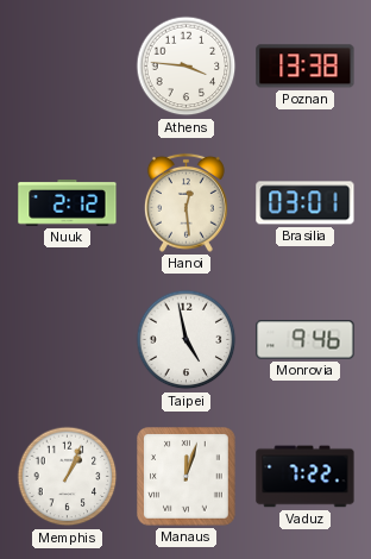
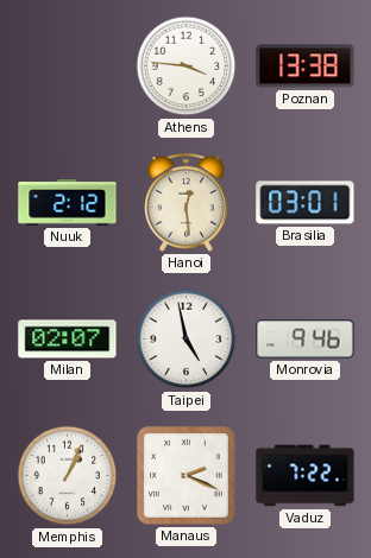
Milan: none -> 02:07
Manaus: 12:03 -> 2:19
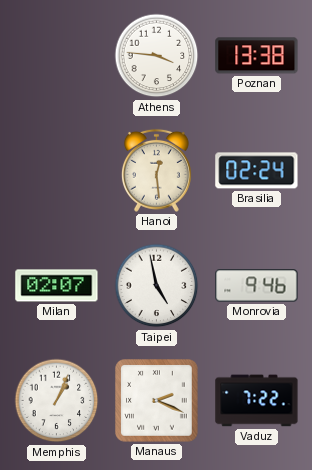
Nuuk: 2:12 -> none
Brasilia: 03:01 -> 02:24
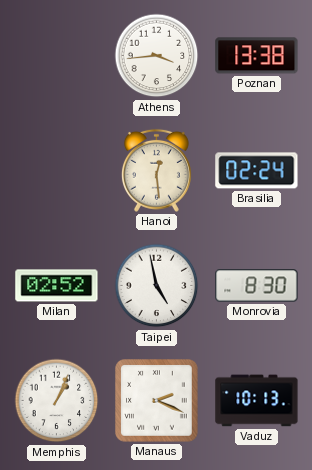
Athens: 3:46 -> 3:44
Milan: 02:07 -> 02:52
Monrovia: 9:46 -> 8:30
Vaduz: 7:22 -> 10:13
